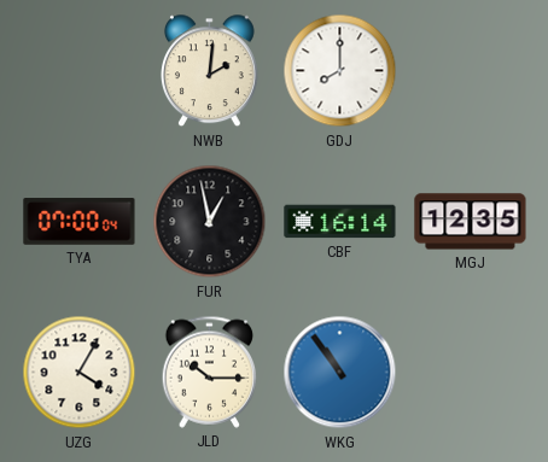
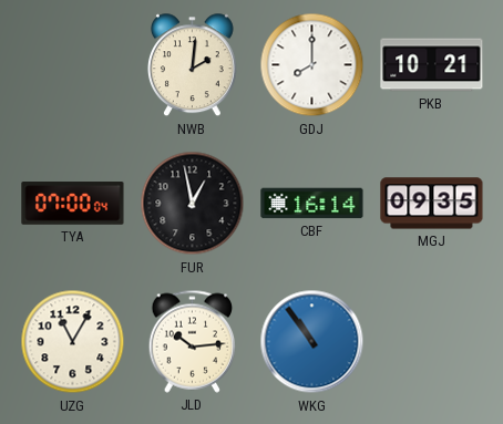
PKB: none -> 10:21
MGJ: 12:35 -> 09:35
UZG: 4:05 -> 11:05
JLD: 10:15 -> 10:14
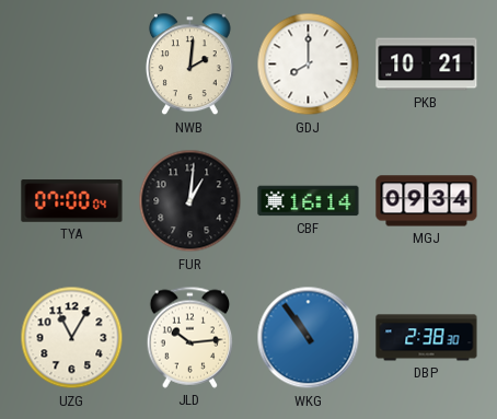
FUR: 12:58 -> 1:01
MGJ: 09:35 -> 09:34
DBP: none -> 2:38
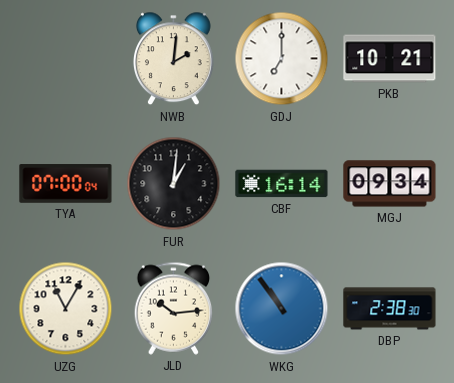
GDJ: 8:00 -> 7:00
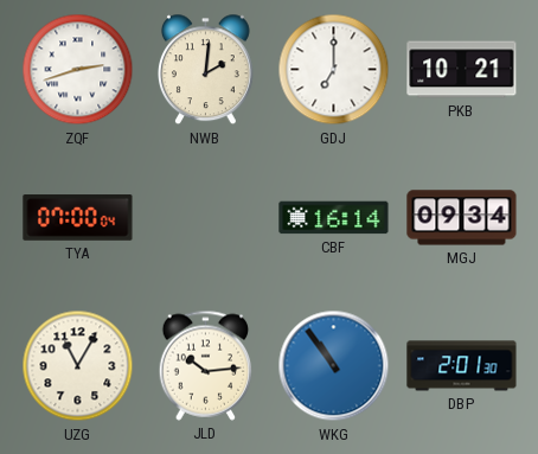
ZQF: none -> 2:42
FUR: 1:01 -> none
DBP: 2:38 -> 2:01
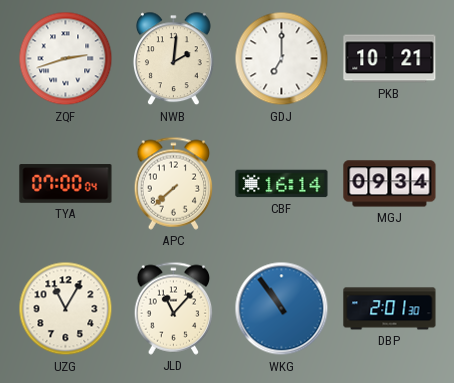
APC: none -> 7:38
JLD: 10:14 -> 11:07
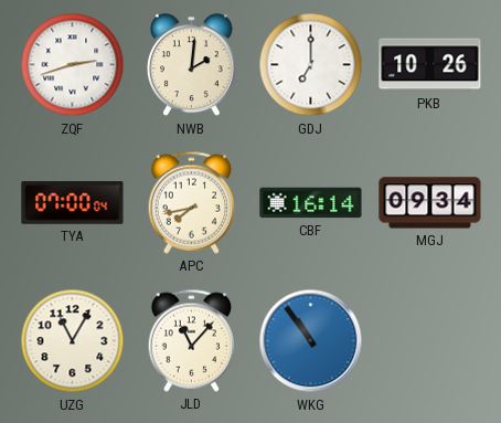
PKB: 10:21 -> 10:26
APC: 7:38 -> 7:43
DBP: 2:01 -> none
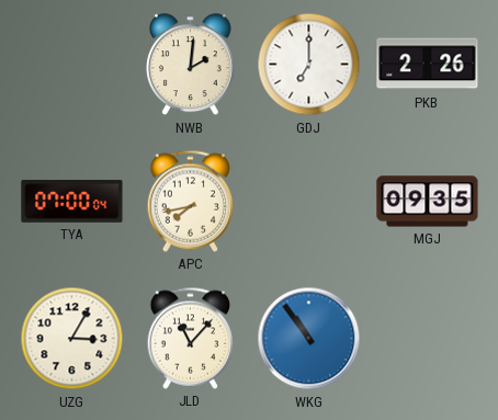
ZQF: 2:42 -> none
PKB: 10:26 -> 2:26
CBF: 16:14 -> none
MGJ: 09:34 -> 09:35
UZG: 11:05 -> 3:05
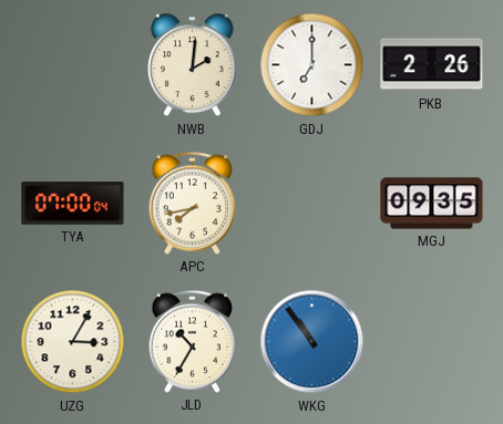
JLD: 11:07 -> 10:35
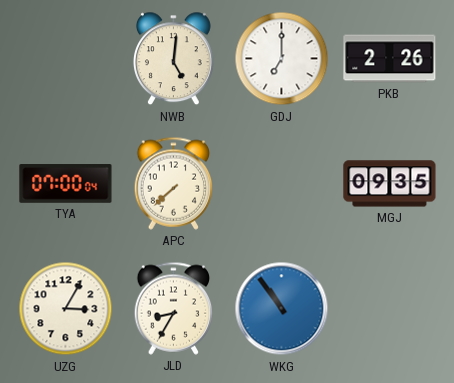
NWB: 2:01 -> 5:01
APC: 7:43 -> 7:38
JLD: 10:35 -> 8:35
